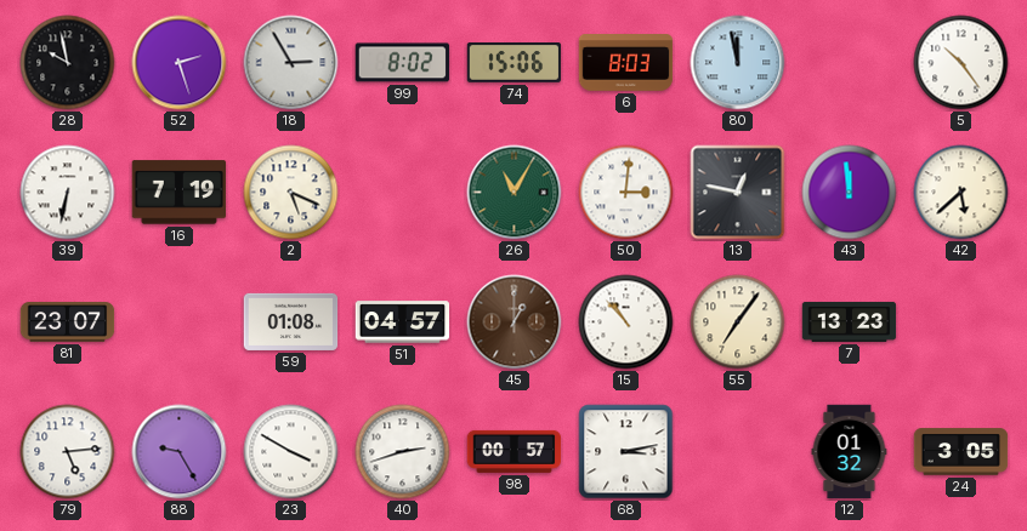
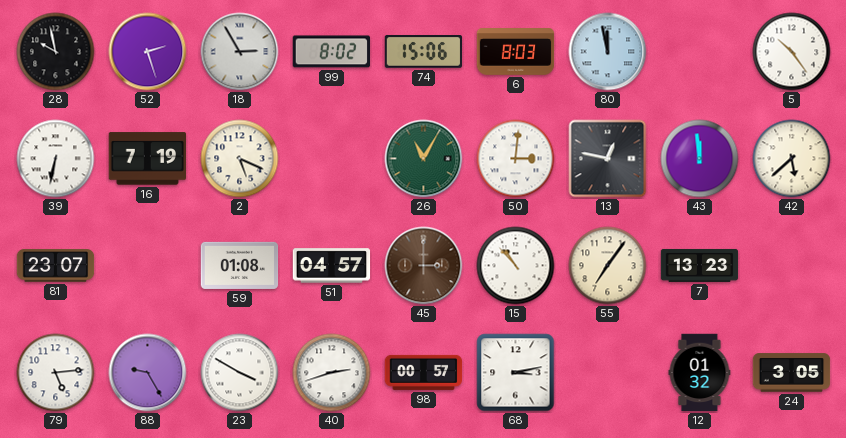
45: 1:00 -> 3:00
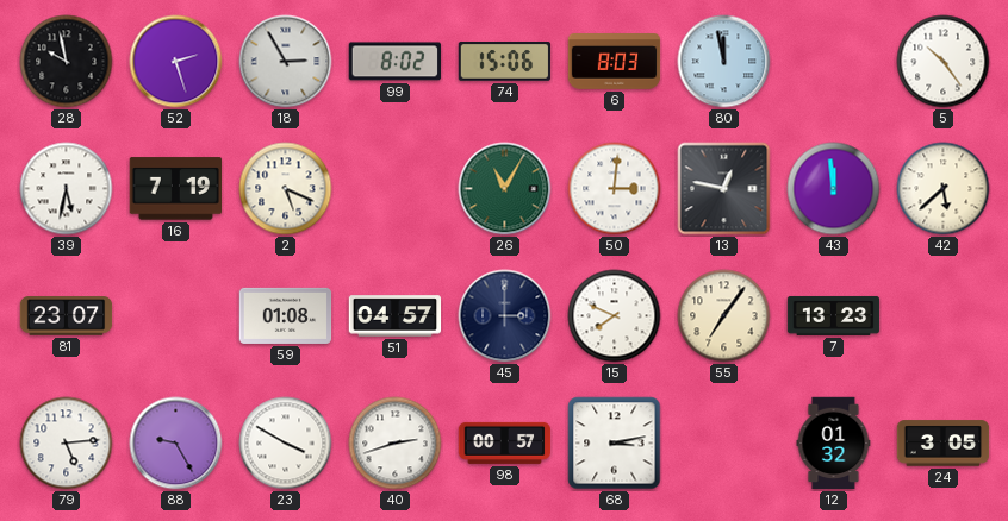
39: 6:32 -> 5:32
45 dial: brown -> navy
15: 10:53 -> 7:49
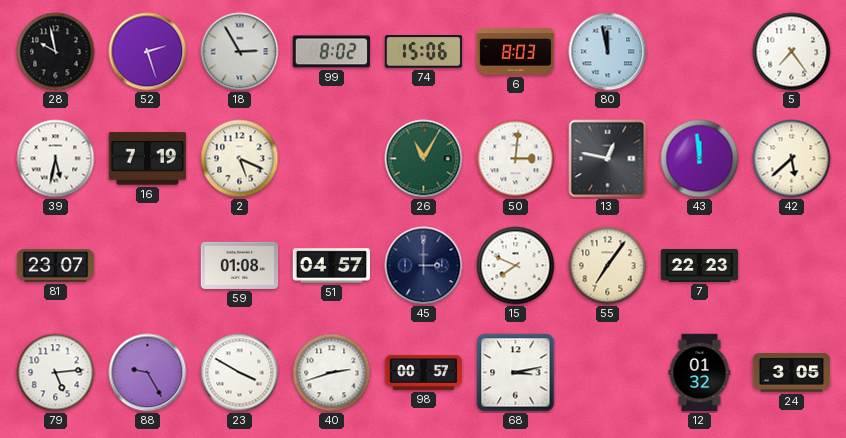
5: 10:24 -> 7:24
7: 13:23 -> 22:23
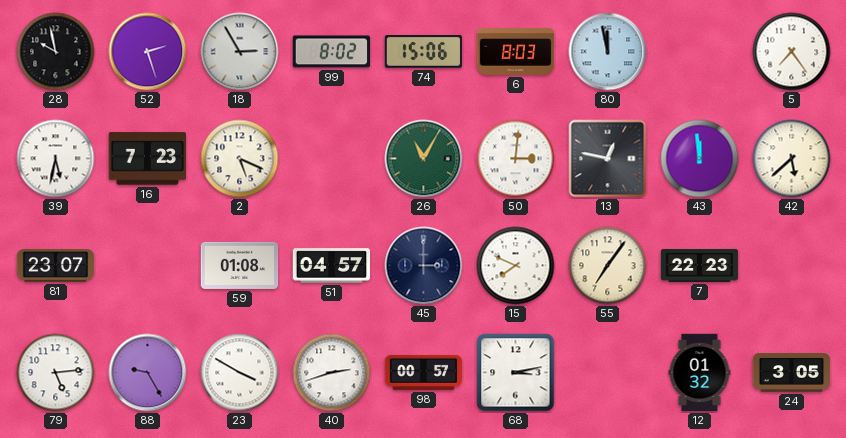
16: 7:19 -> 7:23
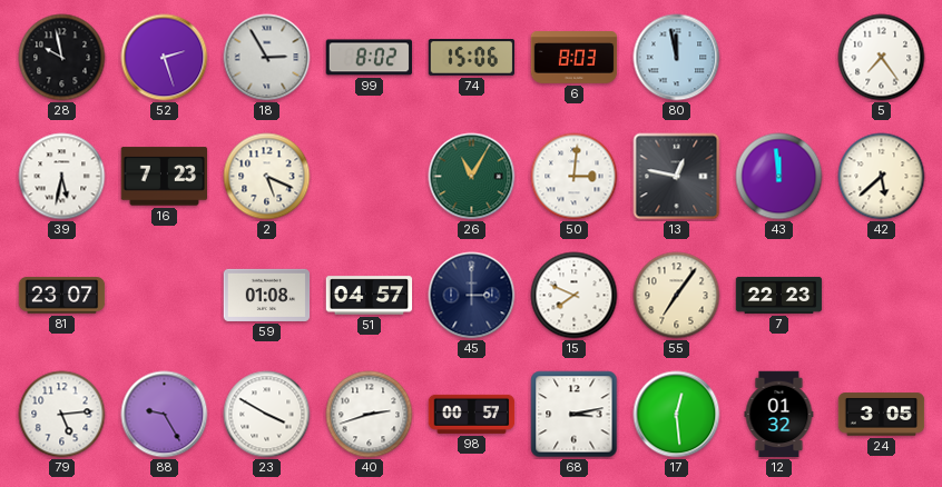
17: none -> 12:29
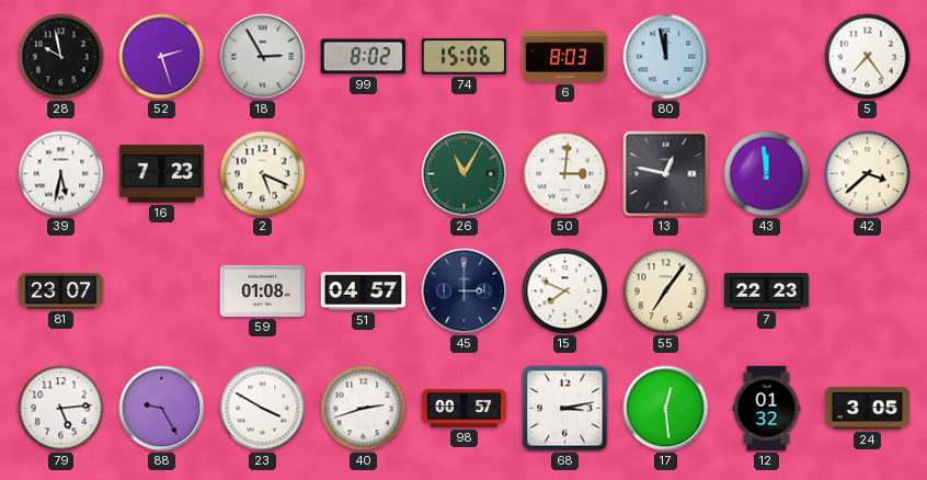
42: 5:38 -> 3:38
